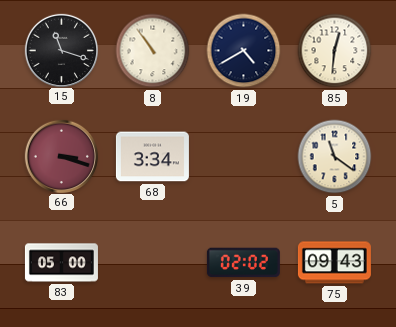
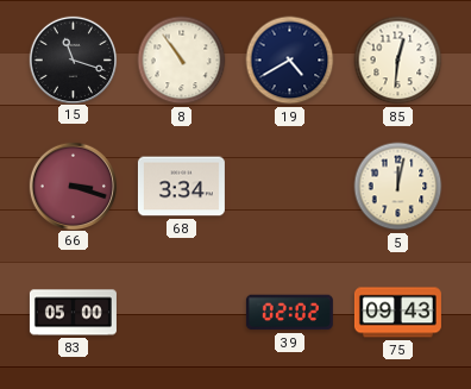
5: 11:21 -> 12:02
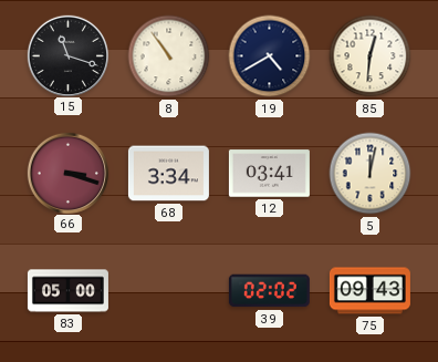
12: none -> 03:41
